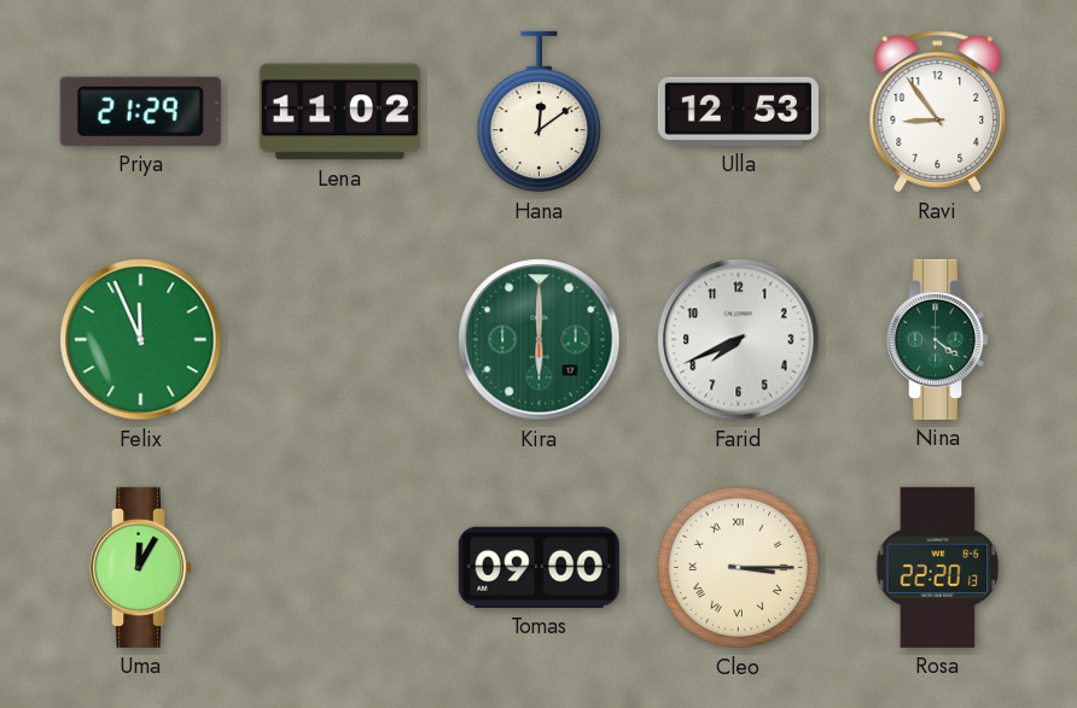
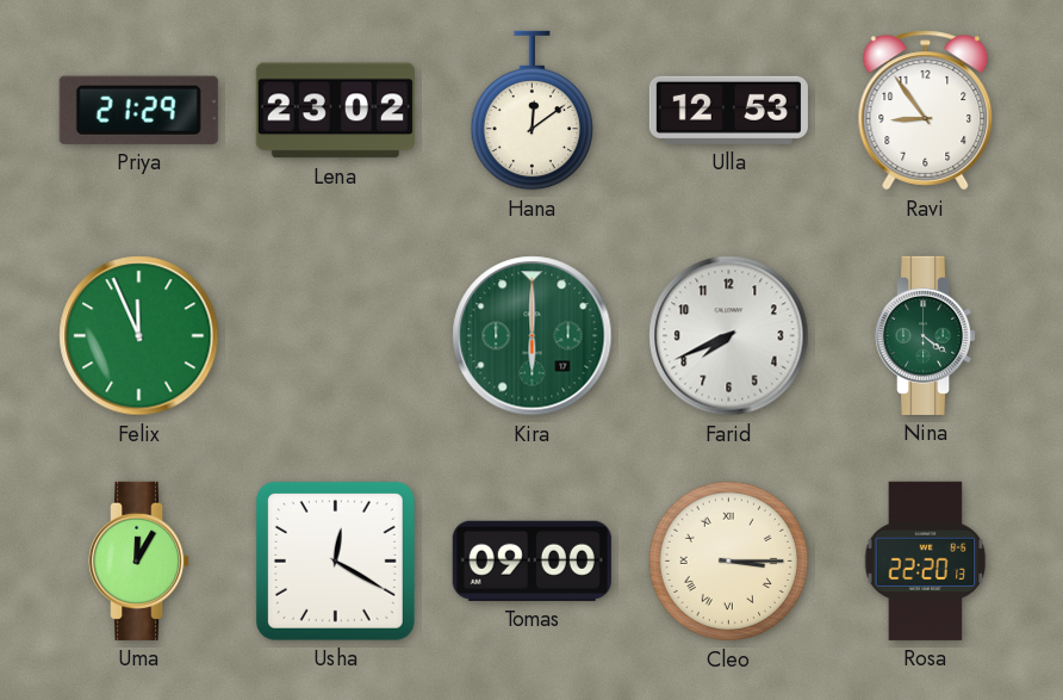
Lena: 11:02 -> 23:02
Usha: none -> 12:20
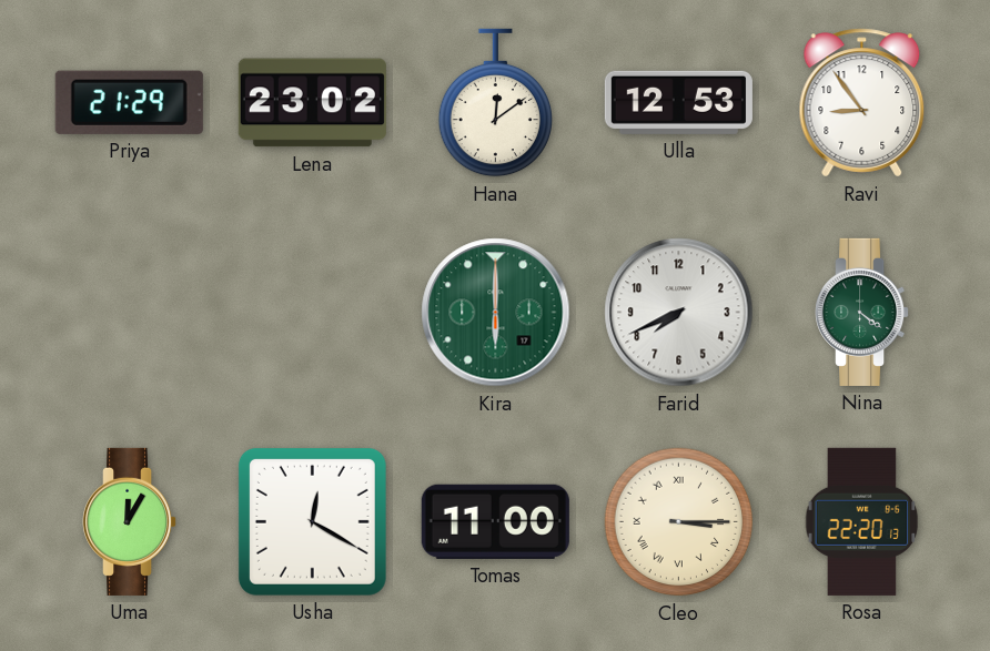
Felix: 11:56 -> none
Tomas: 09:00 -> 11:00
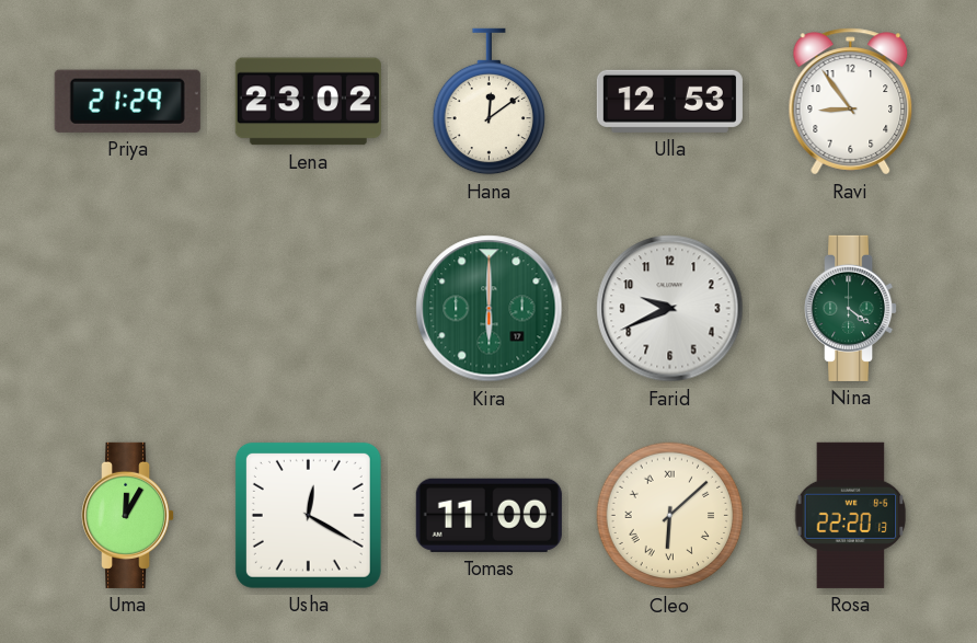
Farid: 7:41 -> 9:41
Cleo: 3:15 -> 6:08
